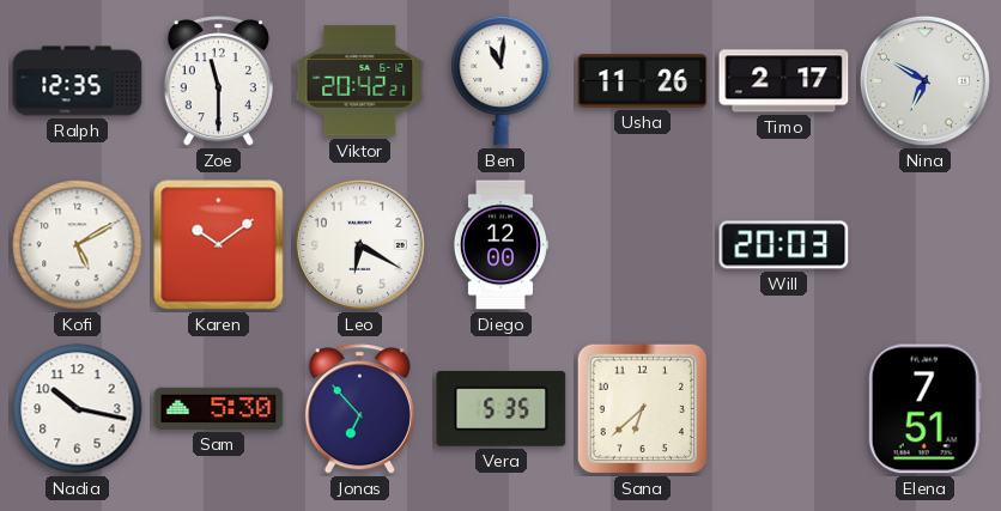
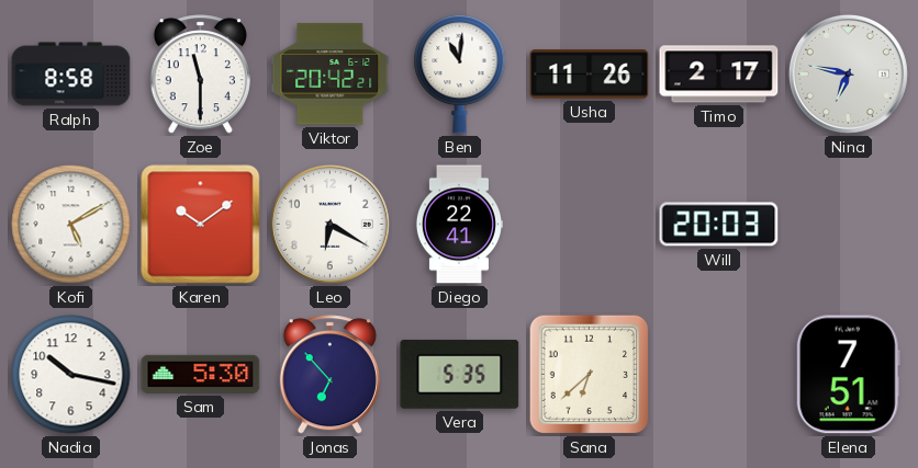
Ralph: 12:35 -> 8:58
Nina: 6:50 -> 6:47
Diego: 12:00 -> 22:41
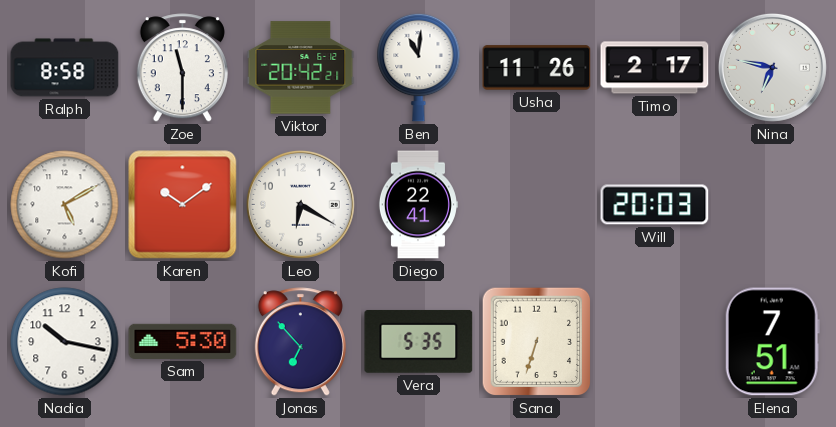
Sana: 6:38 -> 6:33
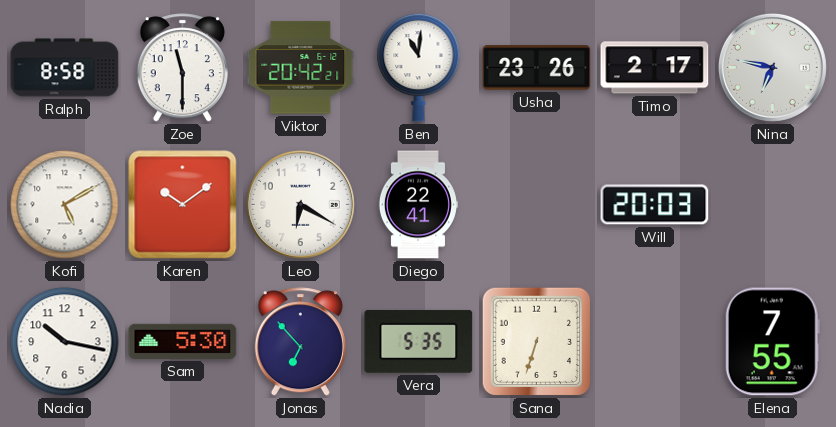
Usha: 11:26 -> 23:26
Elena: 7:51 -> 7:55
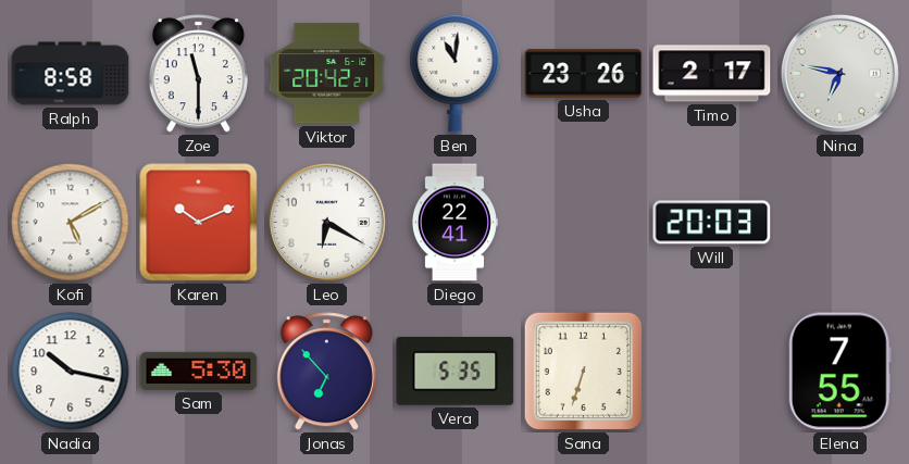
Karen: 10:09 -> 10:11
